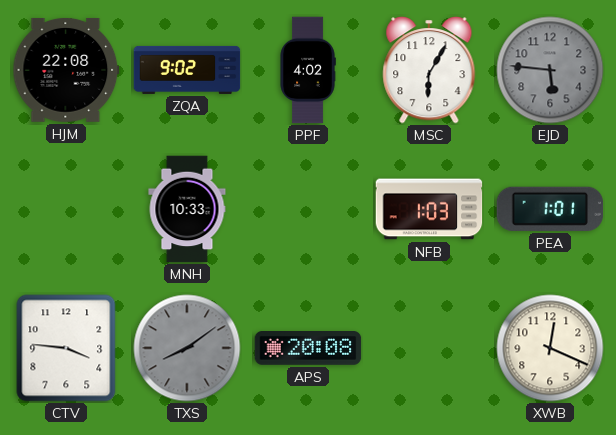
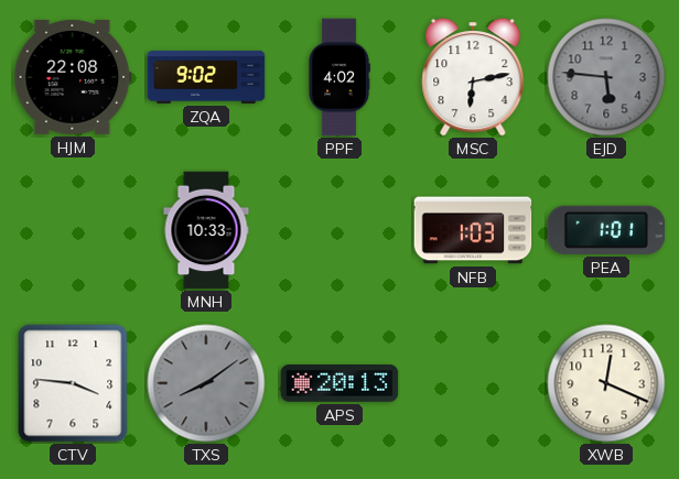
MSC: 6:05 -> 6:13
APS: 20:08 -> 20:13
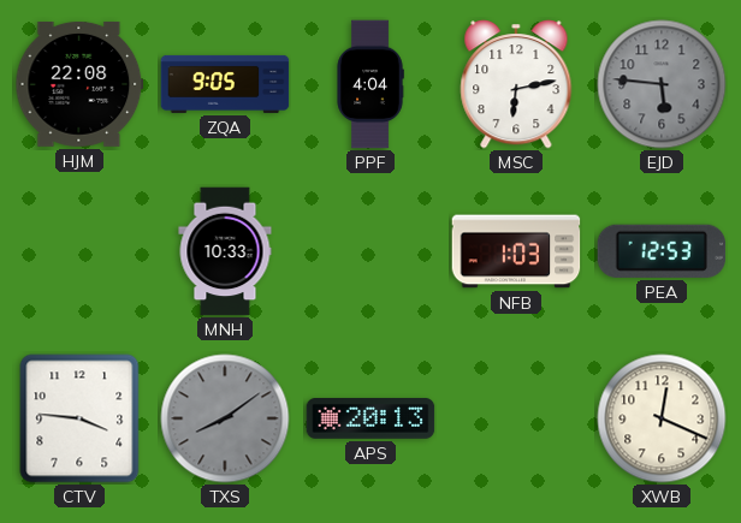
ZQA: 9:02 -> 9:05
PPF: 4:02 -> 4:04
PEA: 1:01 -> 12:53
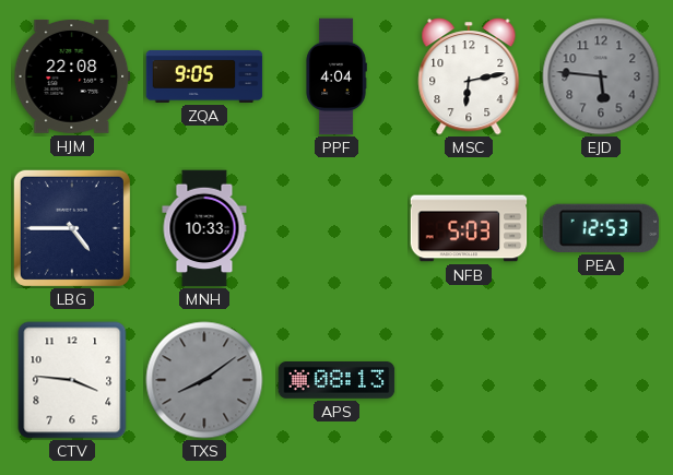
LBG: none -> 4:45
NFB: 1:03 -> 5:03
APS: 20:13 -> 08:13
XWB: 12:19 -> none
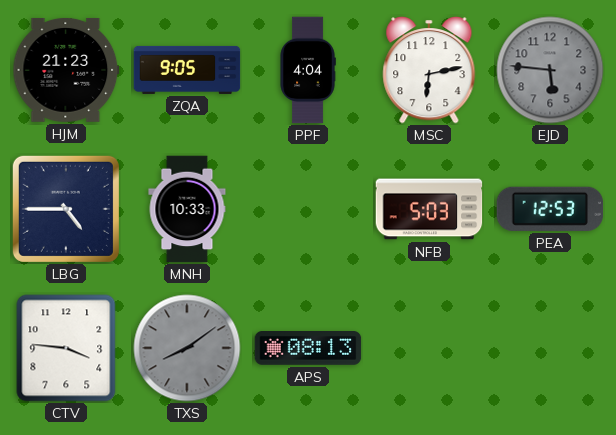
HJM: 22:08 -> 21:23
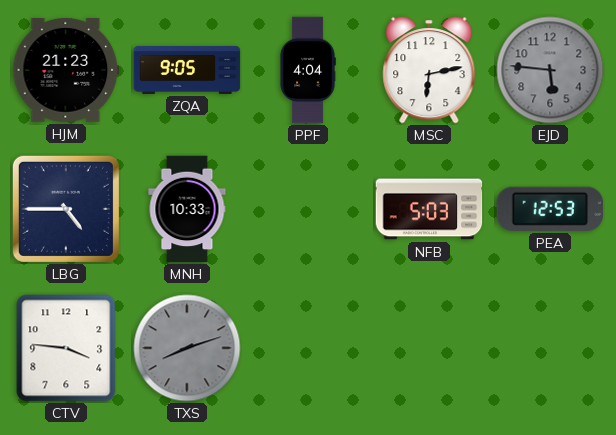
TXS: 8:09 -> 8:12
APS: 08:13 -> none
